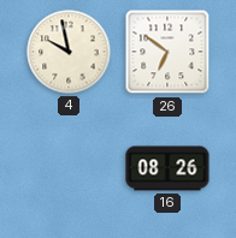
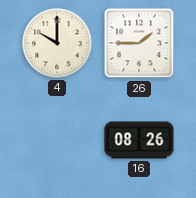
4: 9:58 -> 10:00
26: 6:51 -> 1:45
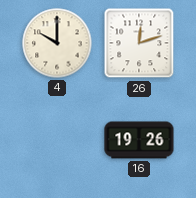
26: 1:45 -> 12:12
16: 08:26 -> 19:26
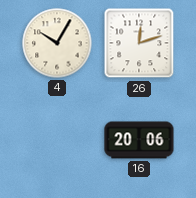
4: 10:00 -> 10:05
16: 19:26 -> 20:06
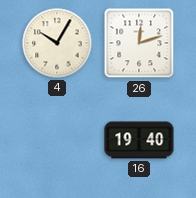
16: 20:06 -> 19:40
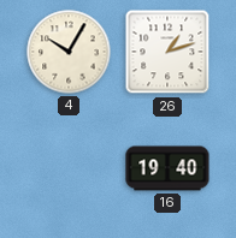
26: 12:12 -> 1:12
